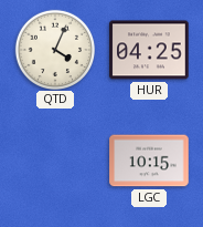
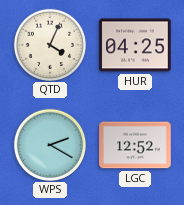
WPS: none -> 2:20
LGC: 10:15 -> 12:52
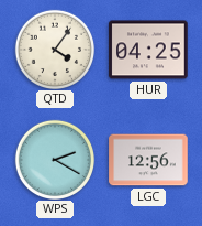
QTD: 4:04 -> 4:06
LGC: 12:52 -> 12:56
